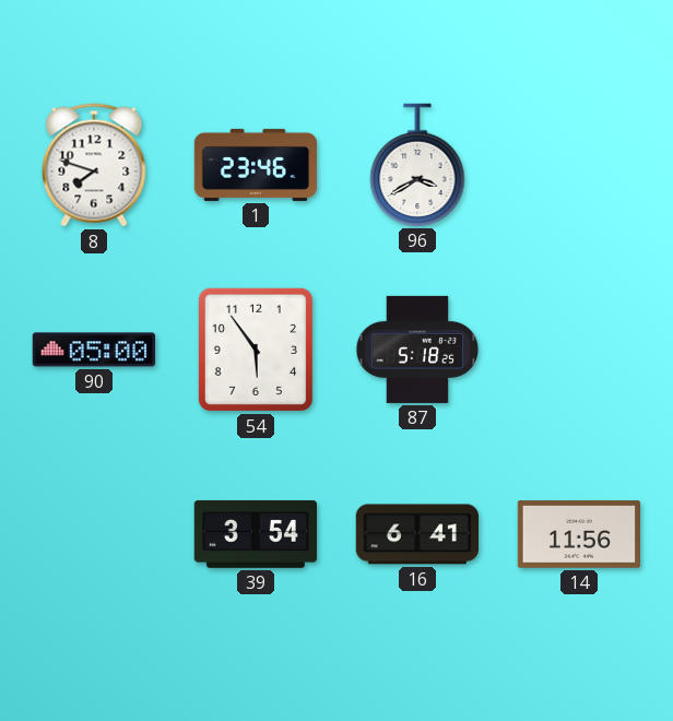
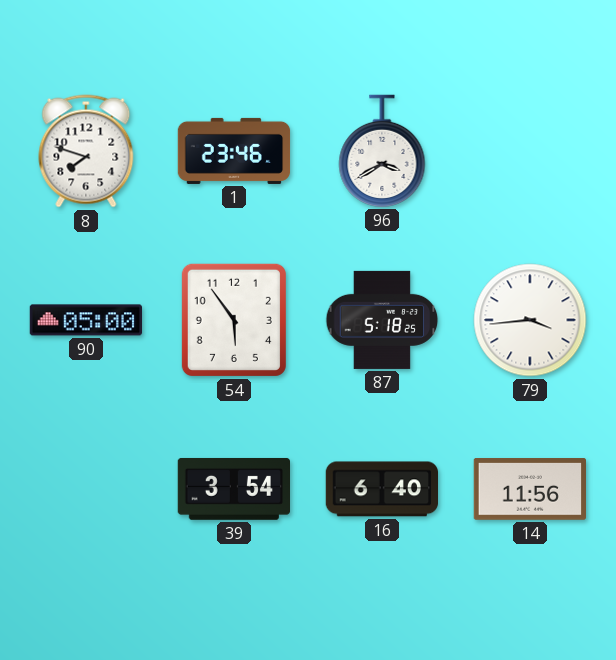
79: none -> 3:44
16: 6:41 -> 6:40
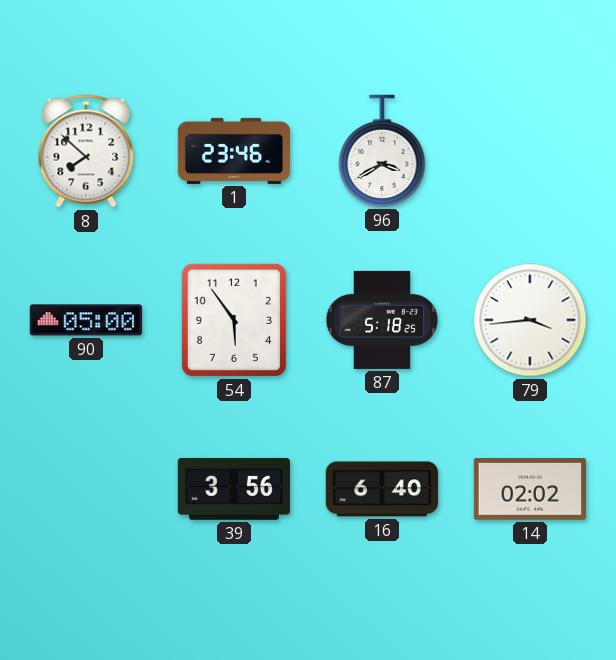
8: 7:48 -> 7:52
39: 3:54 -> 3:56
14: 11:56 -> 02:02
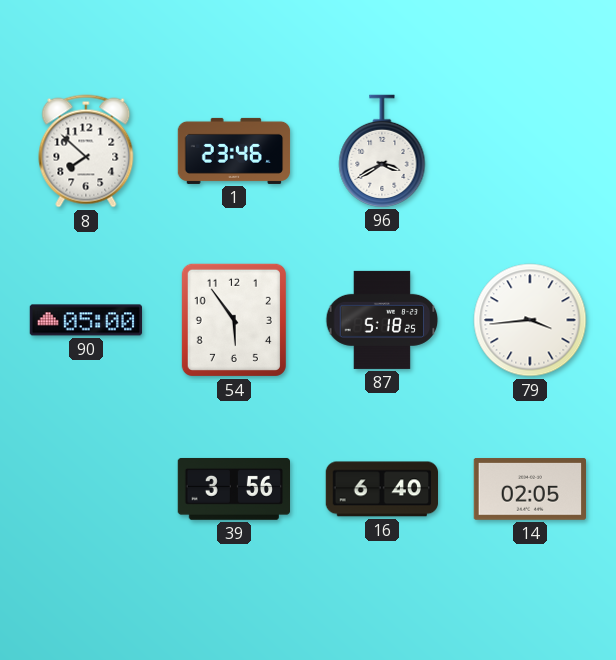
14: 02:02 -> 02:05
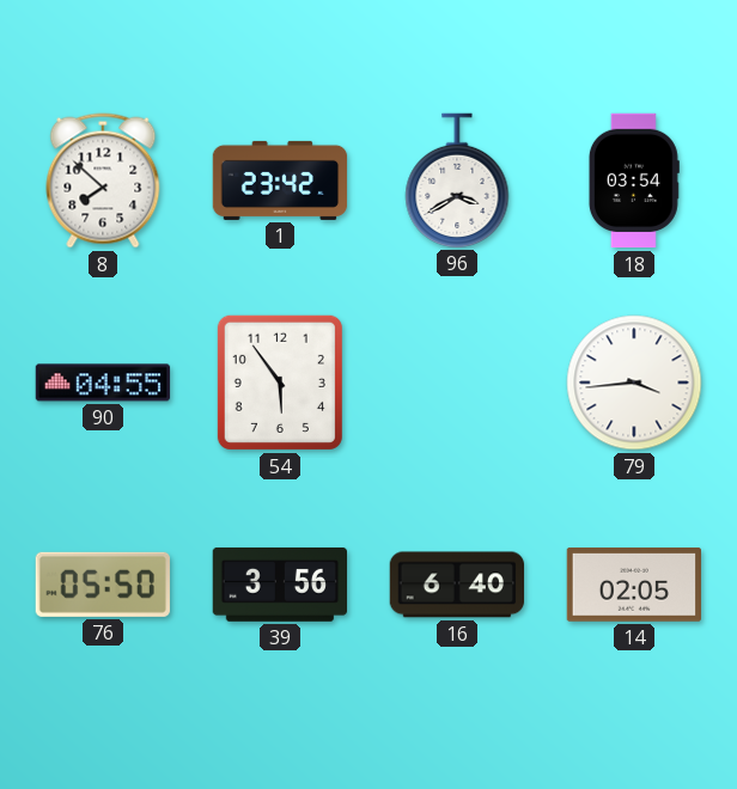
1: 23:46 -> 23:42
18: none -> 03:54
90: 05:00 -> 04:55
87: 5:18 -> none
76: none -> 05:50
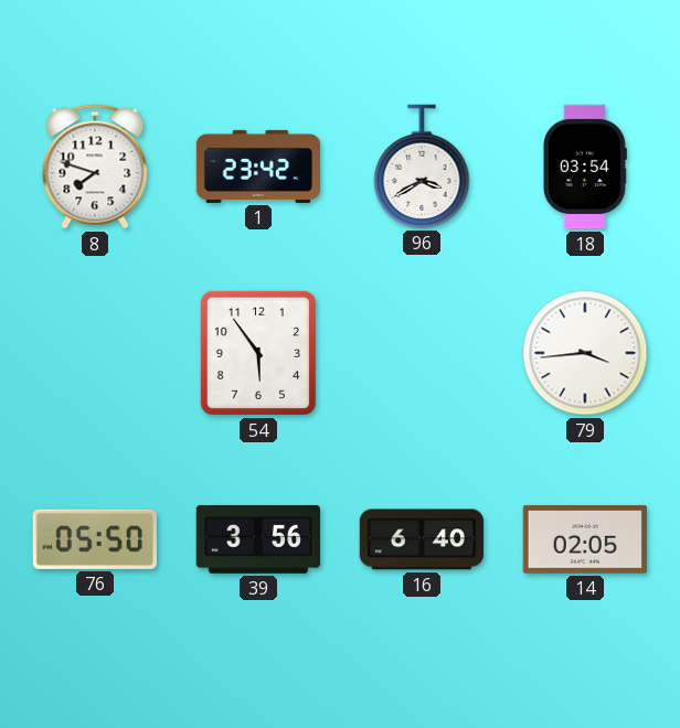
8: 7:52 -> 7:48
90: 04:55 -> none
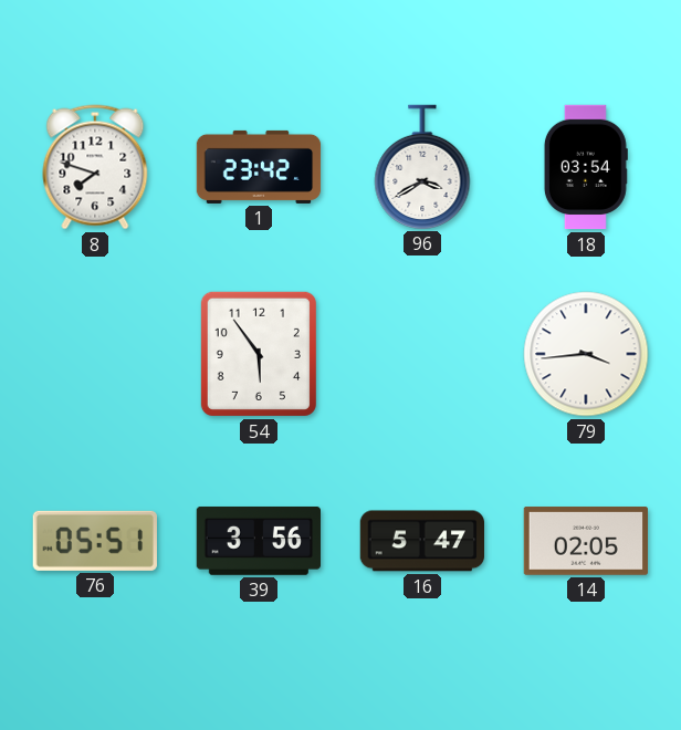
76: 05:50 -> 05:51
16: 6:40 -> 5:47
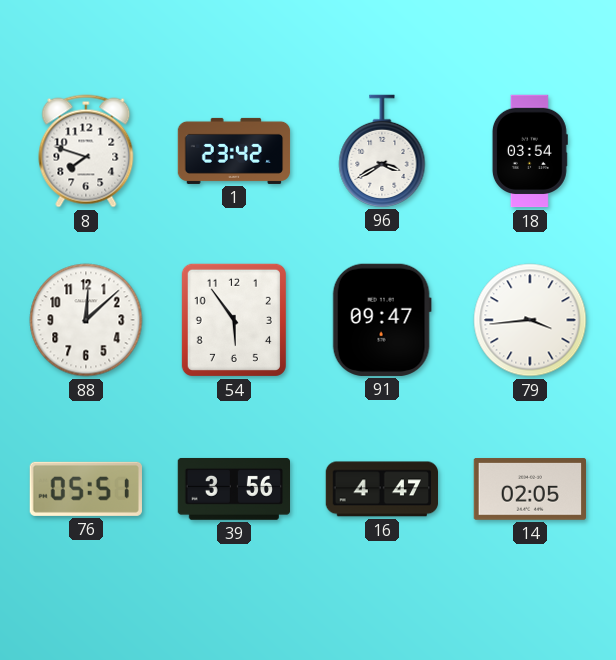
88: none -> 12:08
91: none -> 09:47
16: 5:47 -> 4:47
